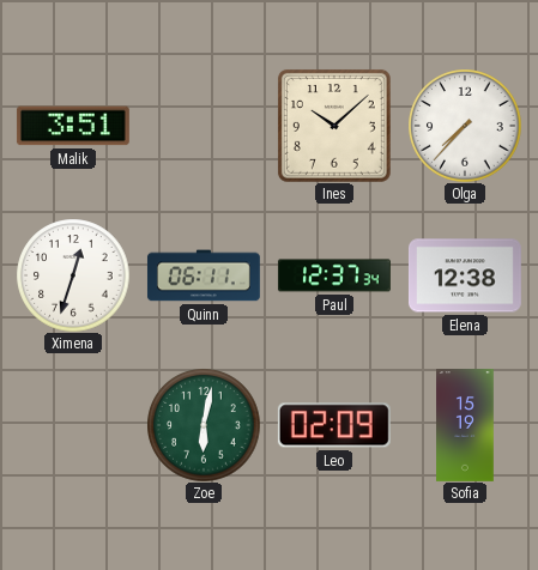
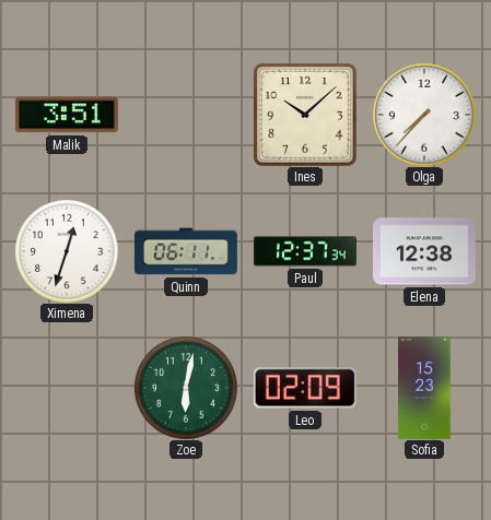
Sofia: 15:19 -> 15:23
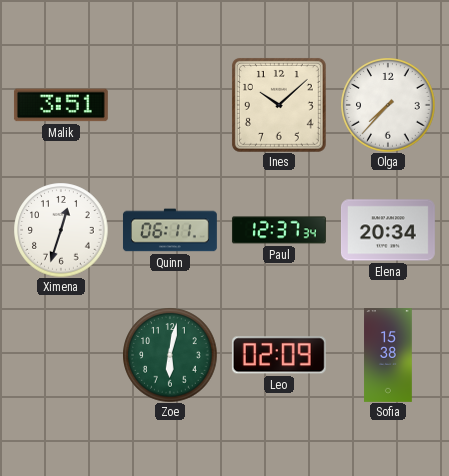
Elena: 12:38 -> 20:34
Sofia: 15:23 -> 15:38
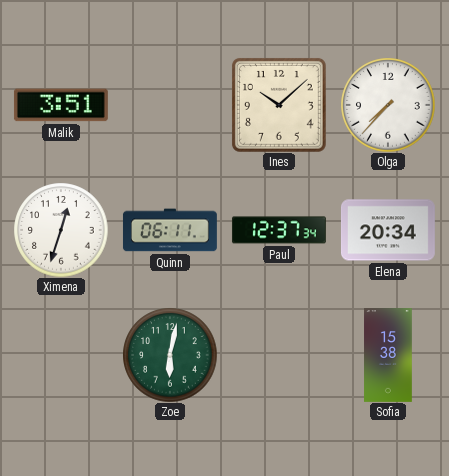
Leo: 02:09 -> none
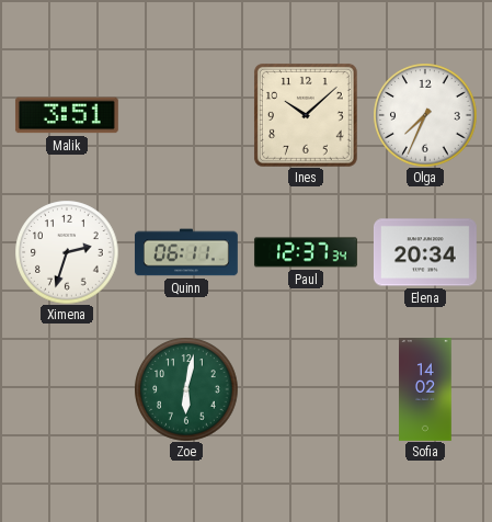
Olga: 7:37 -> 7:34
Ximena: 12:33 -> 2:33
Sofia: 15:38 -> 14:02
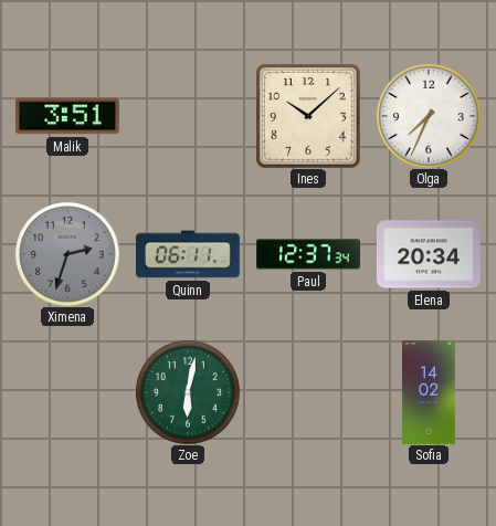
Ximena dial: white -> grey
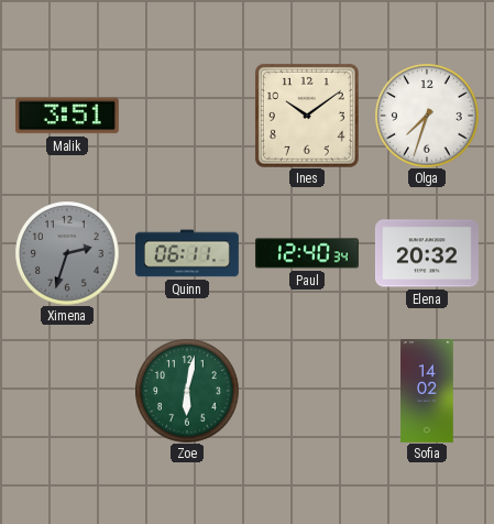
Ines: 10:08 -> 10:09
Olga: 7:34 -> 7:33
Paul: 12:37 -> 12:40
Elena: 20:34 -> 20:32
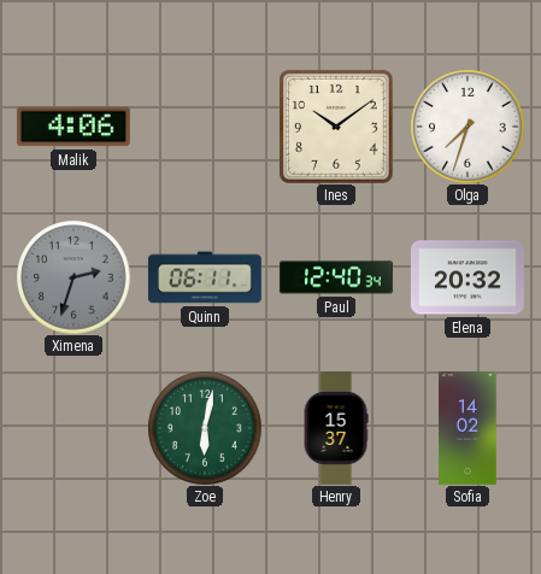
Malik: 3:51 -> 4:06
Henry: none -> 15:37
